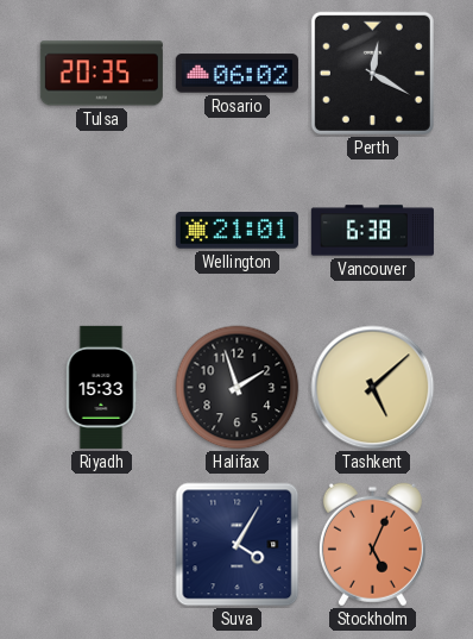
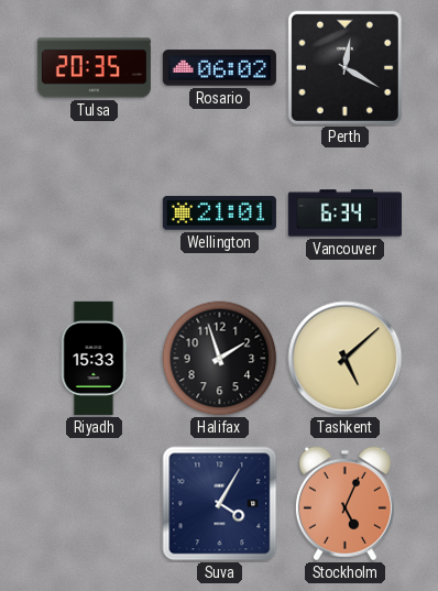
Vancouver: 6:38 -> 6:34
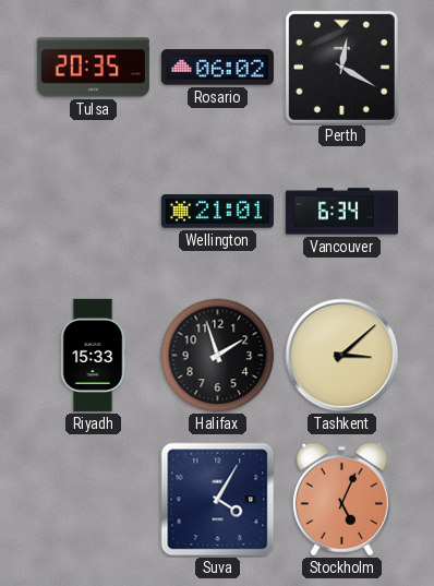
Tashkent: 5:08 -> 3:08
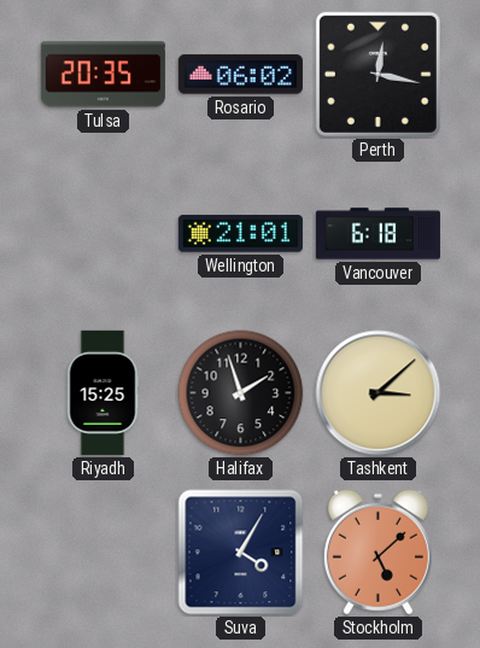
Perth: 12:20 -> 12:17
Vancouver: 6:34 -> 6:18
Riyadh: 15:33 -> 15:25
Stockholm: 5:04 -> 5:08
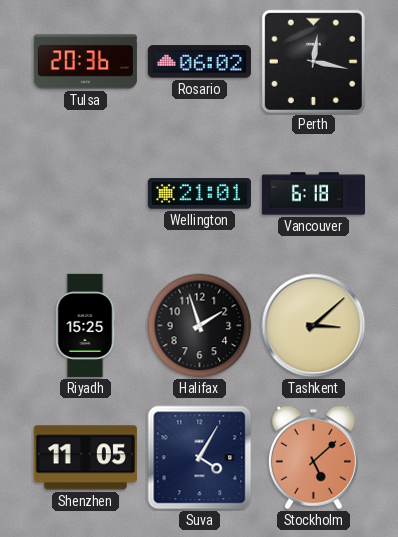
Tulsa: 20:35 -> 20:36
Shenzhen: none -> 11:05
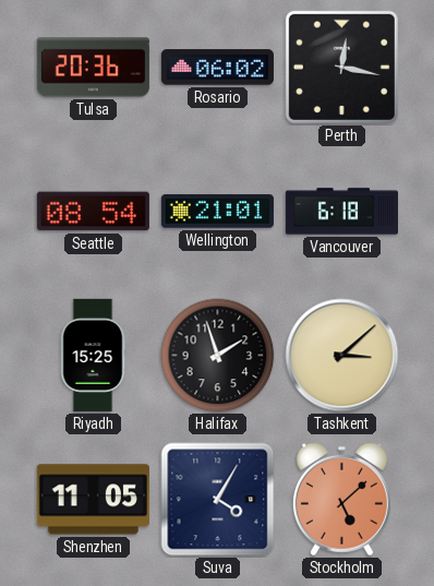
Seattle: none -> 08:54
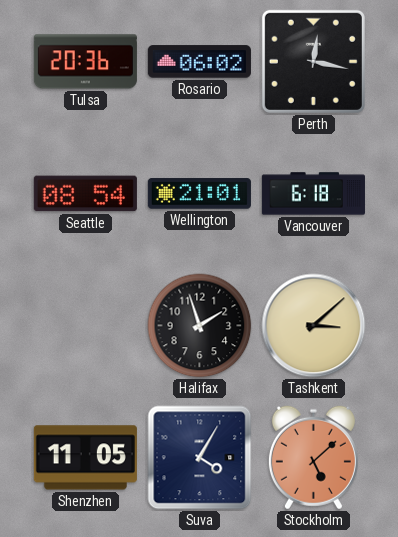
Riyadh: 15:25 -> none
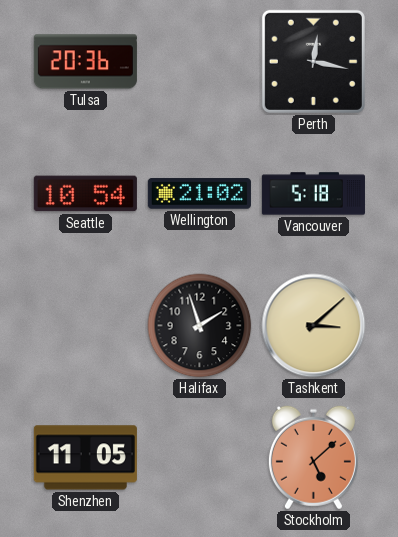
Rosario: 06:02 -> none
Seattle: 08:54 -> 10:54
Wellington: 21:01 -> 21:02
Vancouver: 6:18 -> 5:18
Suva: 4:05 -> none
